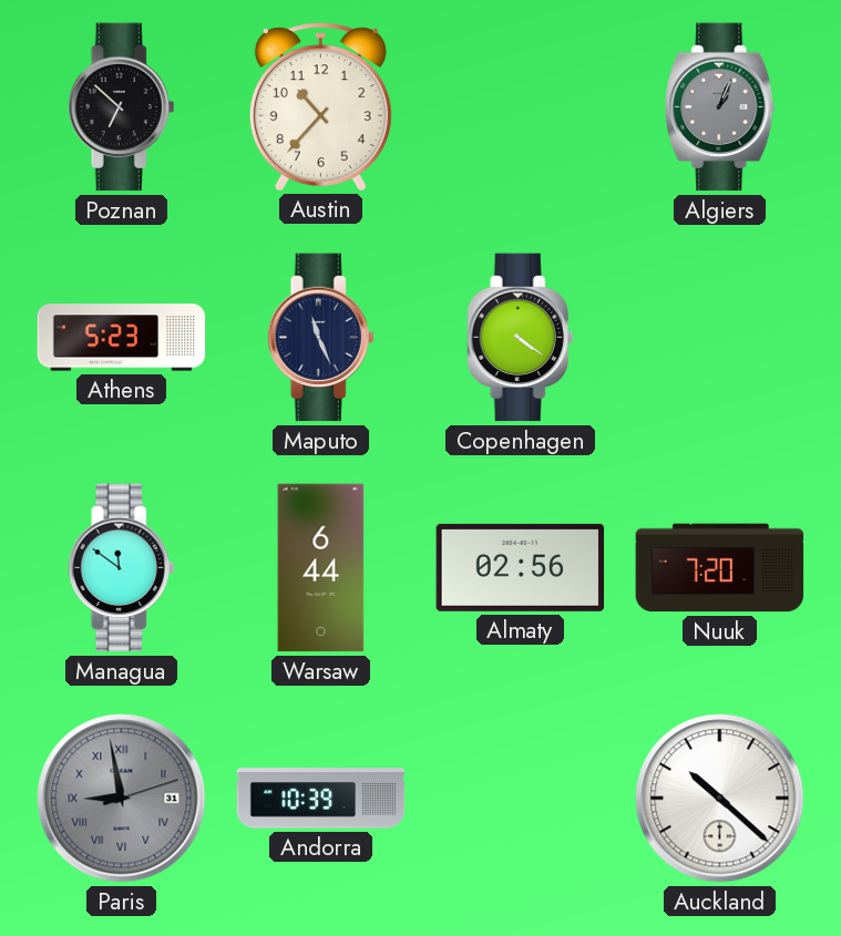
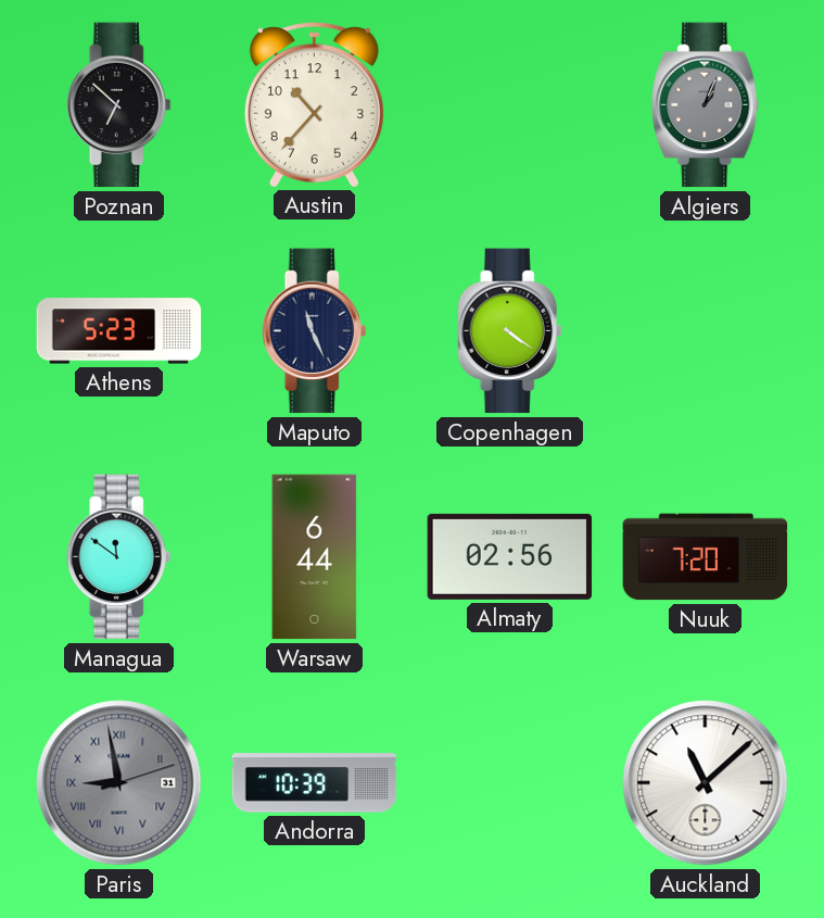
Auckland: 10:22 -> 11:08
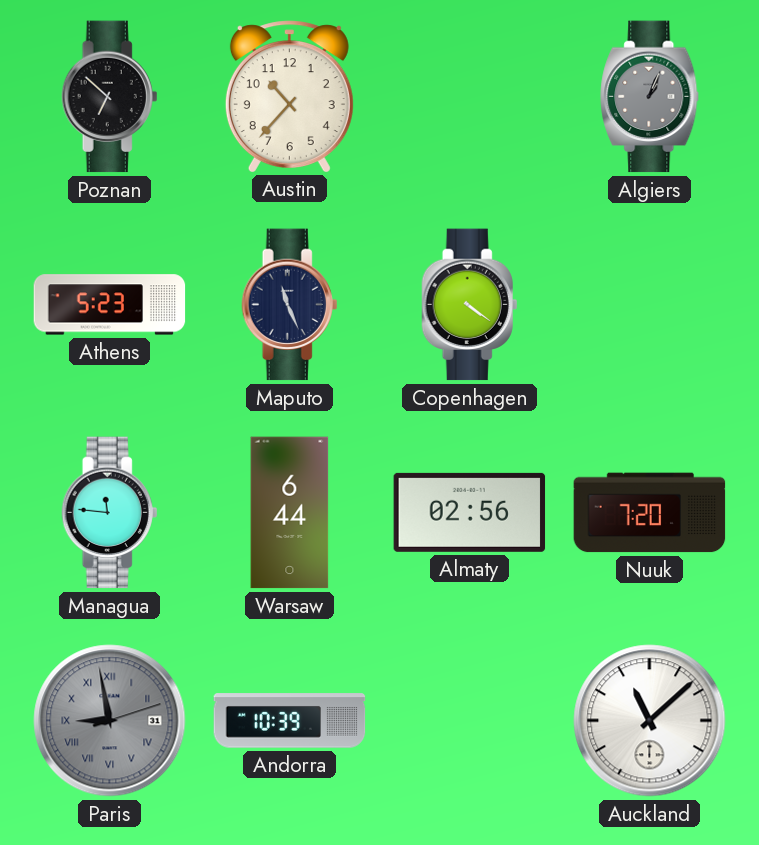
Managua: 11:51 -> 11:46
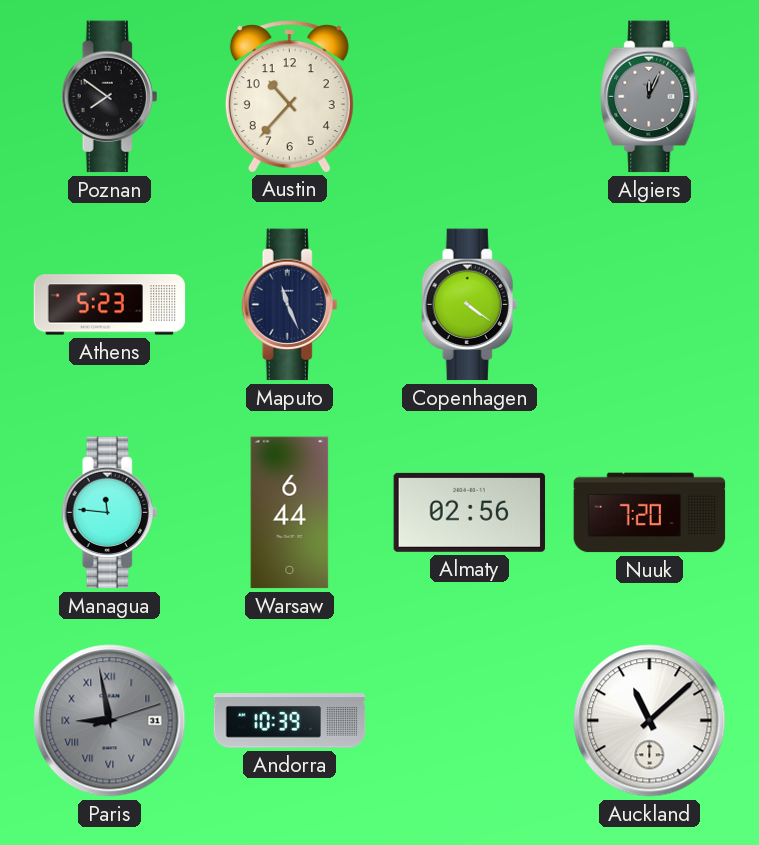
Poznan: 6:52 -> 7:51
Algiers: 1:04 -> 12:04
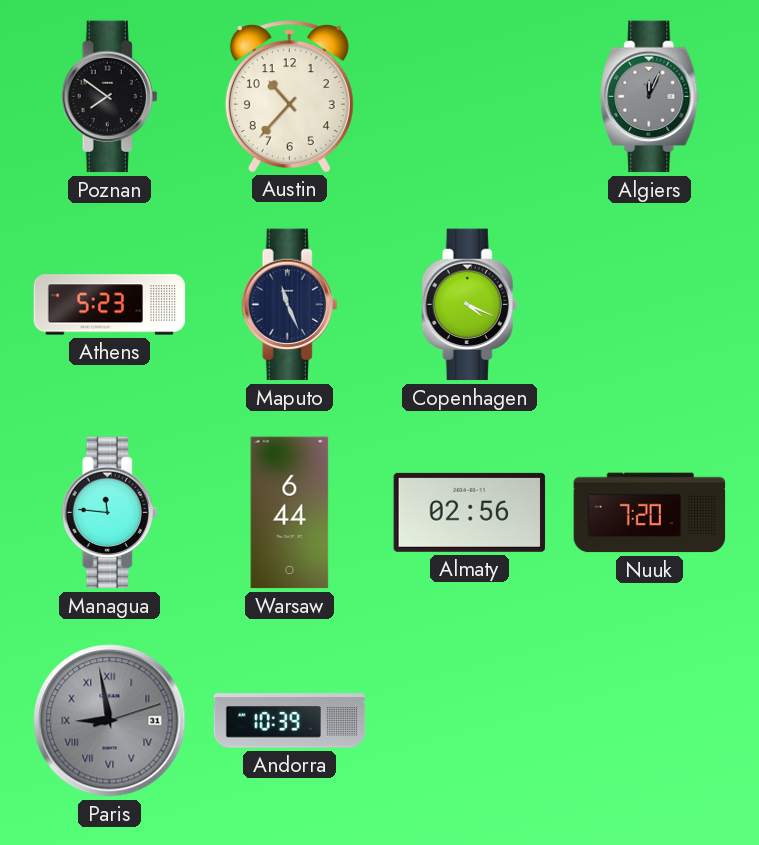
Copenhagen: 4:21 -> 4:19
Auckland: 11:08 -> none
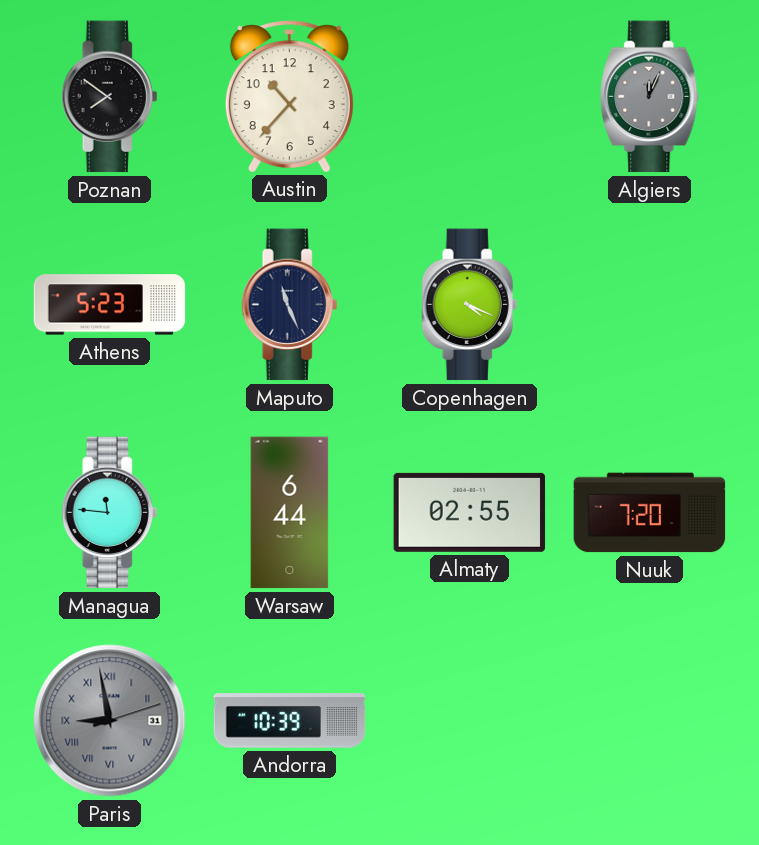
Almaty: 02:56 -> 02:55
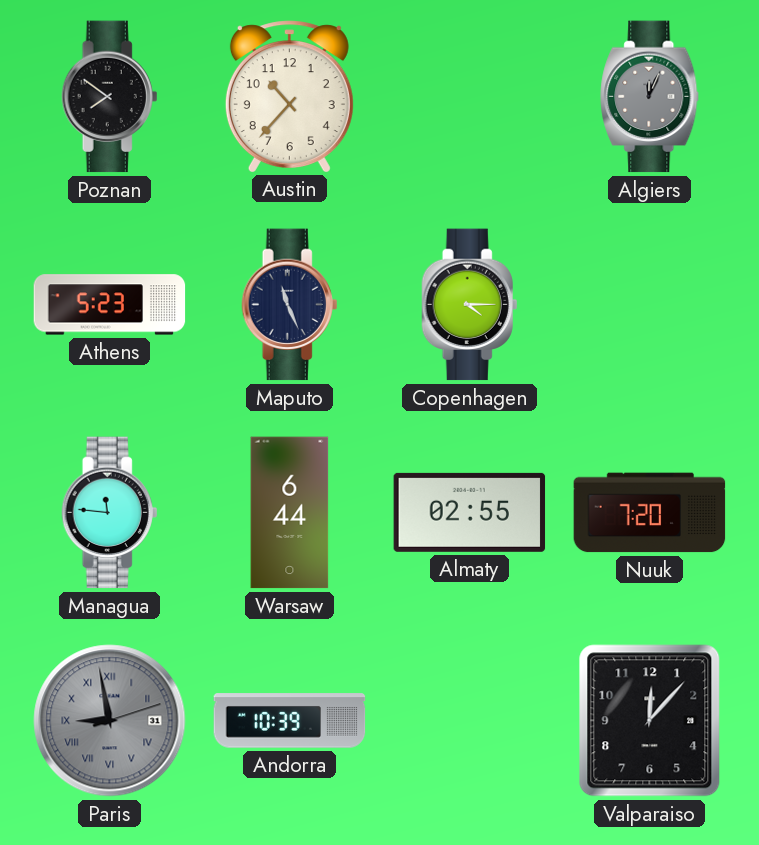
Copenhagen: 4:19 -> 4:15
Valparaiso: none -> 12:07
